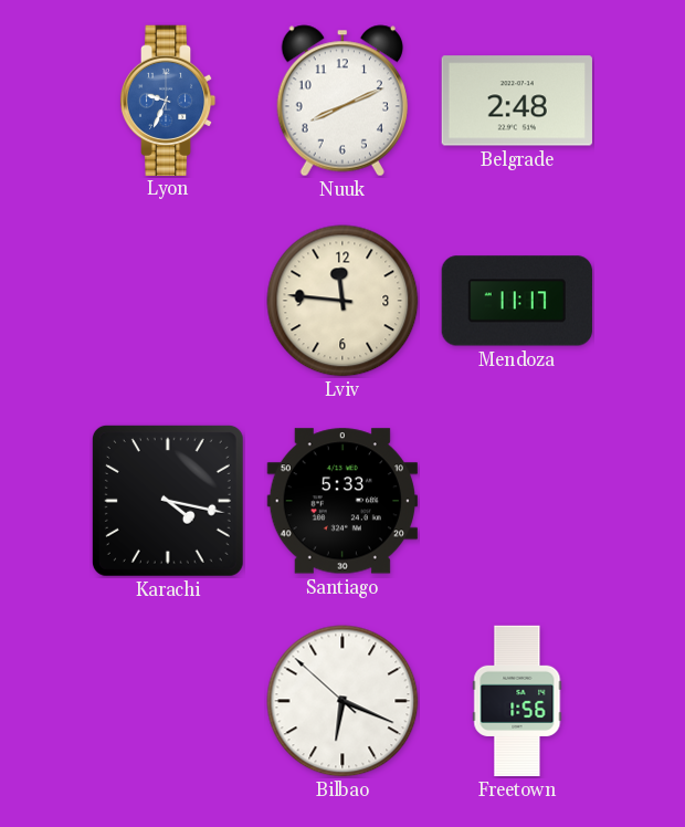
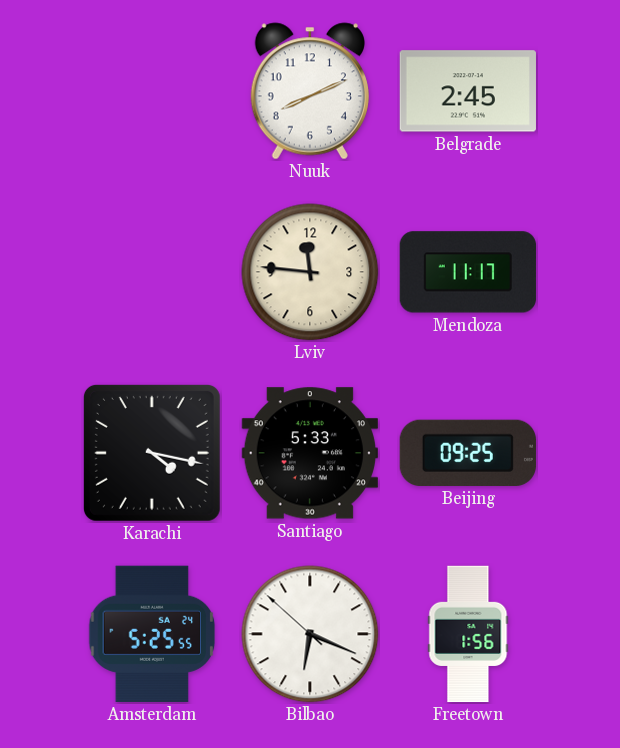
Lyon: 9:34 -> none
Belgrade: 2:48 -> 2:45
Beijing: none -> 09:25
Amsterdam: none -> 5:25
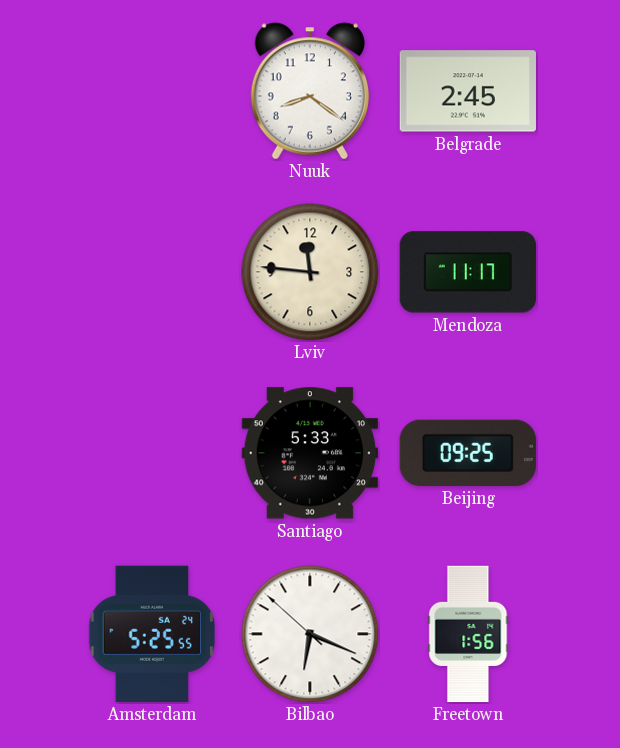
Nuuk: 8:11 -> 8:21
Karachi: 4:17 -> none
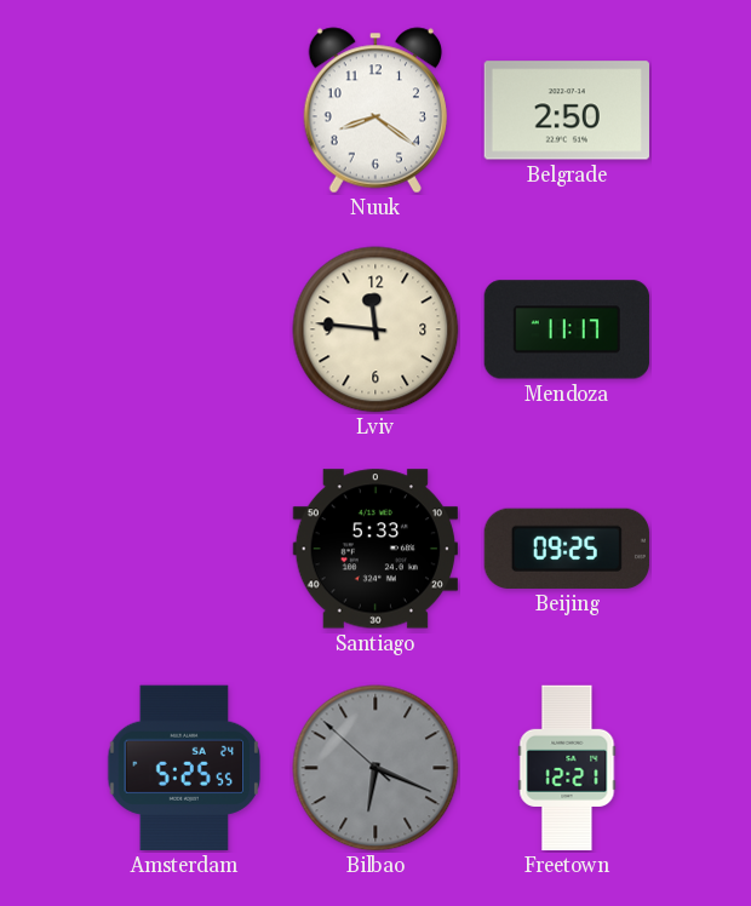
Belgrade: 2:45 -> 2:50
Bilbao dial: white -> grey
Freetown: 1:56 -> 12:21
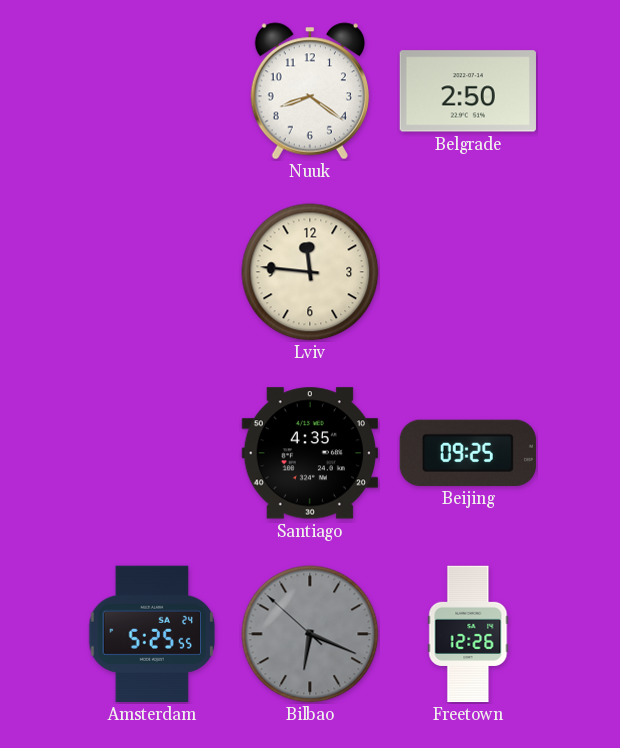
Mendoza: 11:17 -> none
Santiago: 5:33 -> 4:35
Freetown: 12:21 -> 12:26
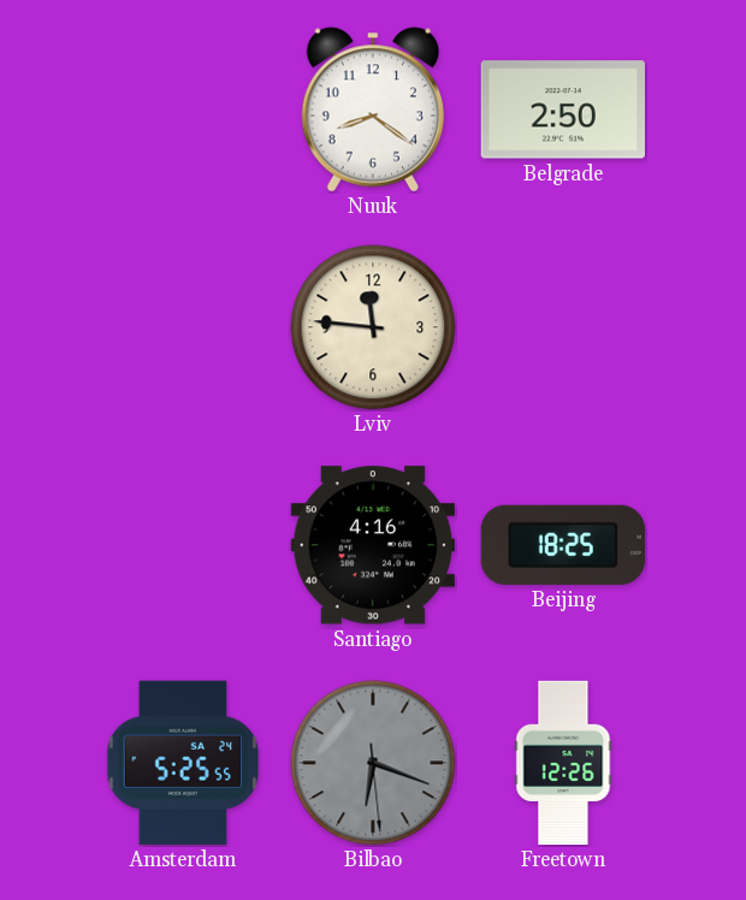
Santiago: 4:35 -> 4:16
Beijing: 09:25 -> 18:25
Bilbao: 6:18:52 -> 6:18:29
